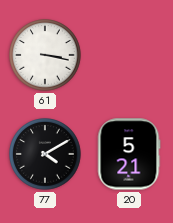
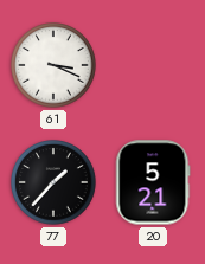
61: 3:17 -> 3:19
77: 4:10 -> 1:37
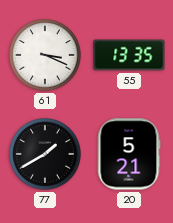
55: none -> 13:35
77: 1:37 -> 1:40
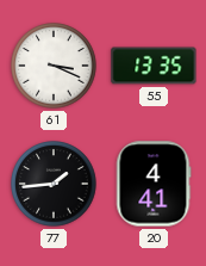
77: 1:40 -> 1:44
20: 5:21 -> 4:41
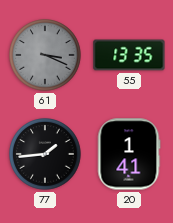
61 dial: white -> grey
20: 4:41 -> 1:41
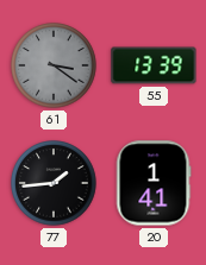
61: 3:19 -> 3:21
55: 13:35 -> 13:39
